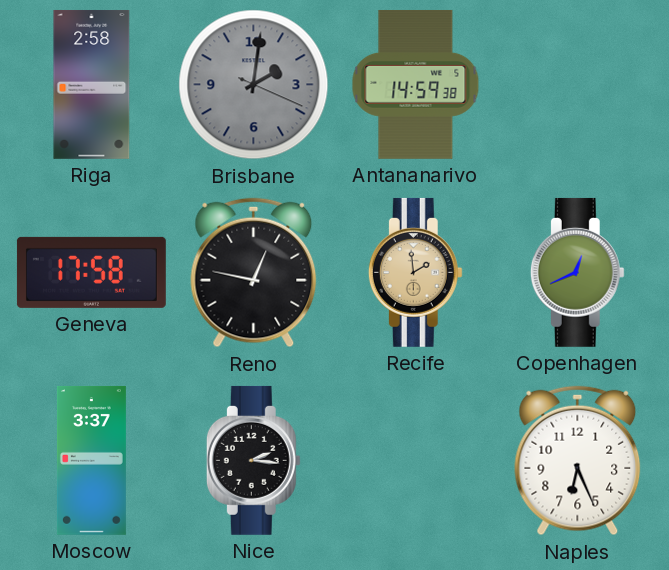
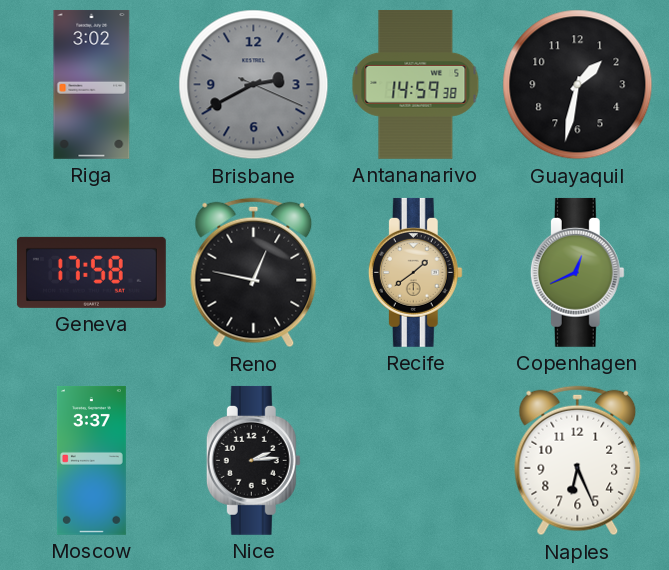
Riga: 2:58 -> 3:02
Brisbane: 2:01 -> 2:40
Guayaquil: none -> 1:32
Recife: 1:59 -> 1:39
Nice: 2:16 -> 2:14
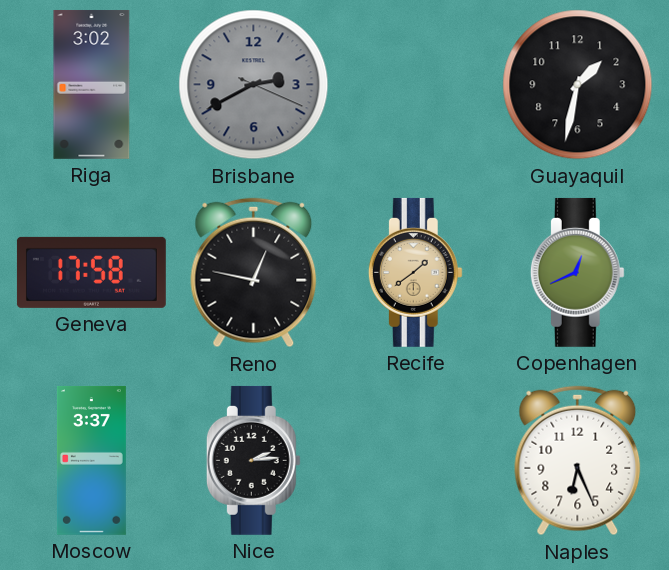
Antananarivo: 14:59 -> none
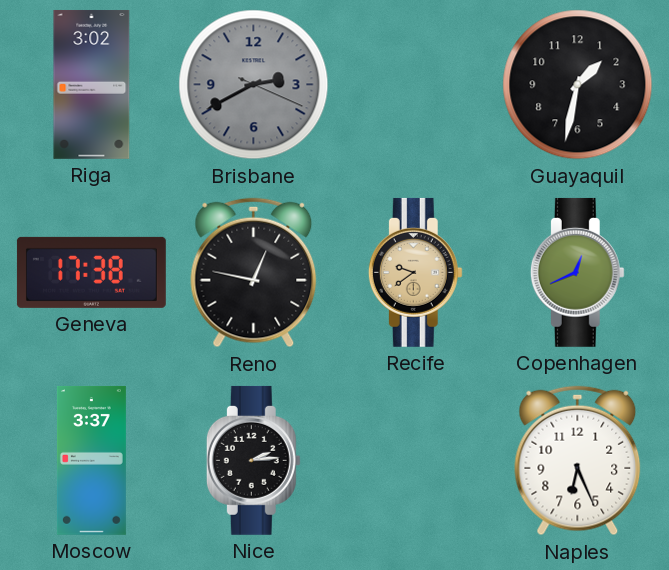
Geneva: 17:58 -> 17:38
Recife: 1:39 -> 9:39
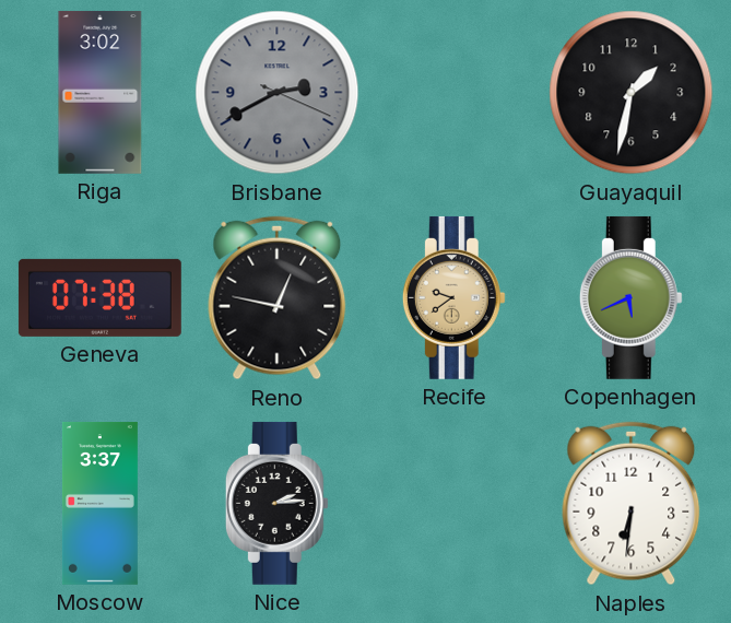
Geneva: 17:38 -> 07:38
Copenhagen: 12:41 -> 5:41
Naples: 6:26 -> 6:31
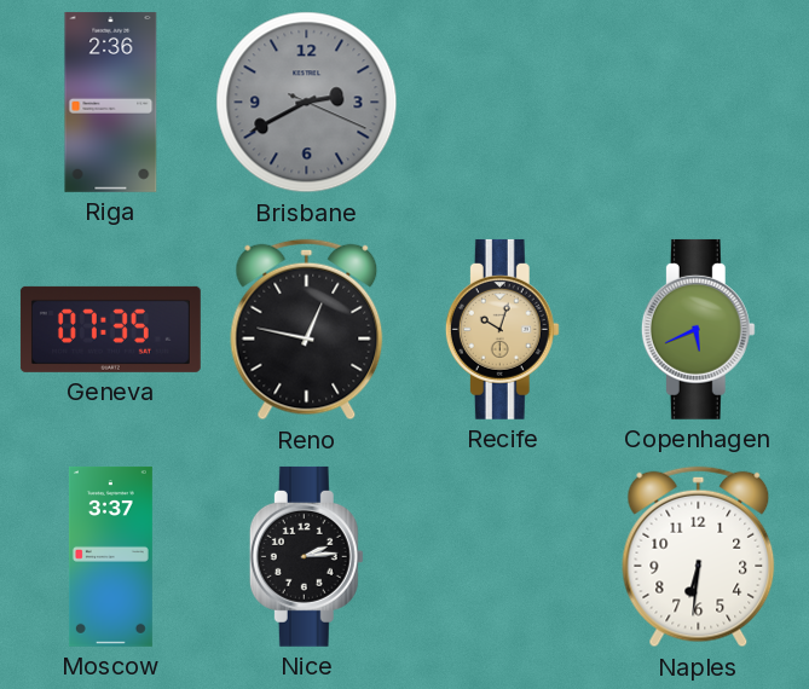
Riga: 3:02 -> 2:36
Guayaquil: 1:32 -> none
Geneva: 07:38 -> 07:35
Recife: 9:39 -> 10:03
